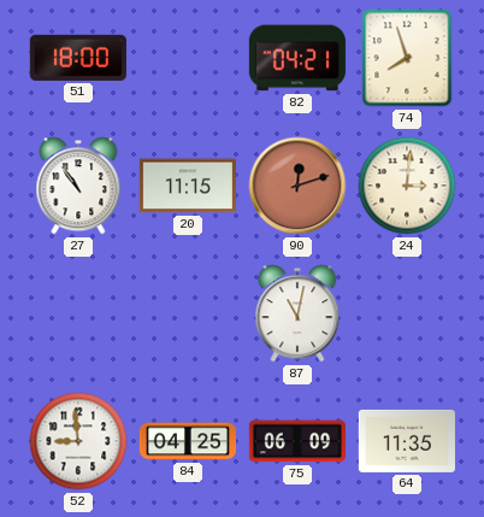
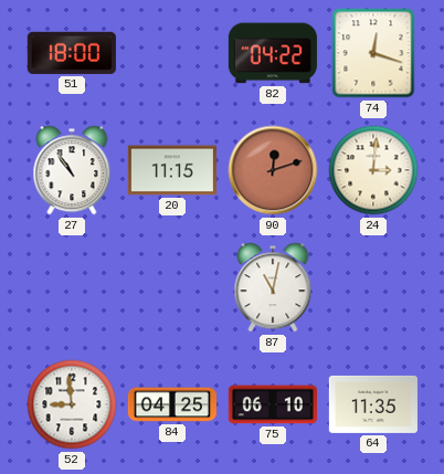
82: 04:21 -> 04:22
74: 7:57 -> 12:18
75: 06:09 -> 06:10
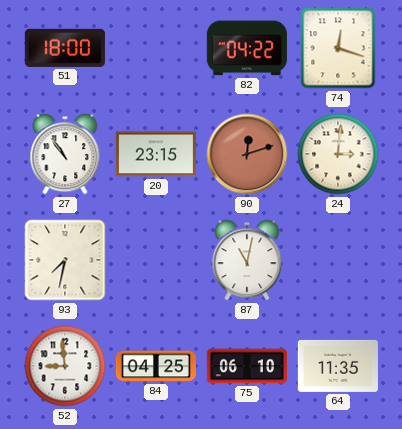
20: 11:15 -> 23:15
93: none -> 7:32
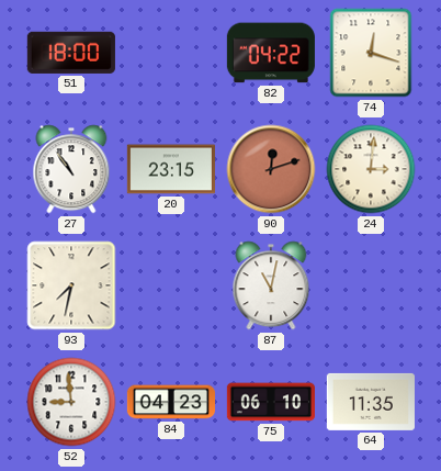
84: 04:25 -> 04:23
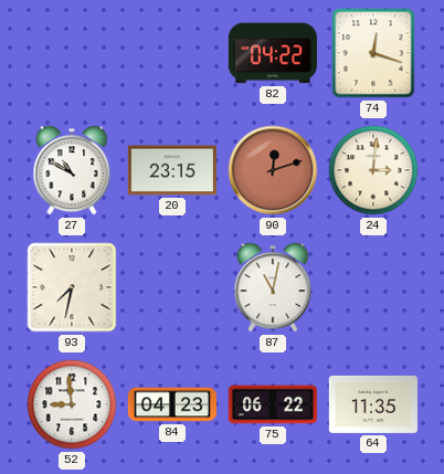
51: 18:00 -> none
27: 10:54 -> 10:50
75: 06:10 -> 06:22
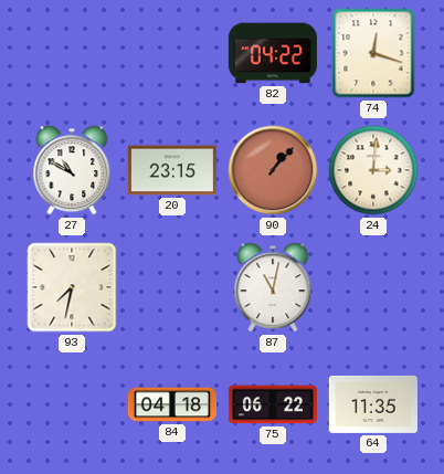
90: 12:12 -> 1:07
52: 8:59 -> none
84: 04:23 -> 04:18
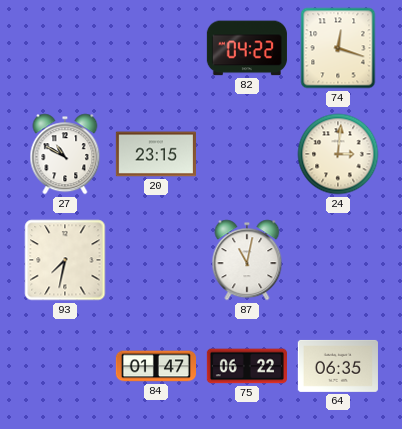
90: 1:07 -> none
84: 04:18 -> 01:47
64: 11:35 -> 06:35
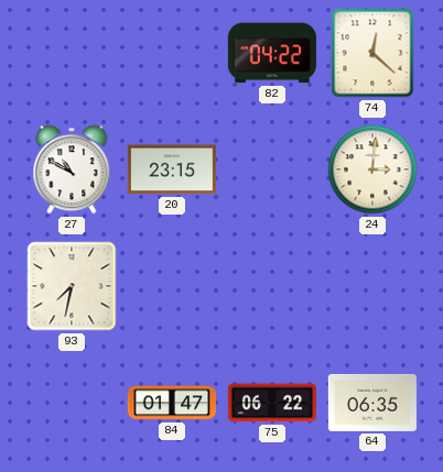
74: 12:18 -> 12:22
87: 11:02 -> none
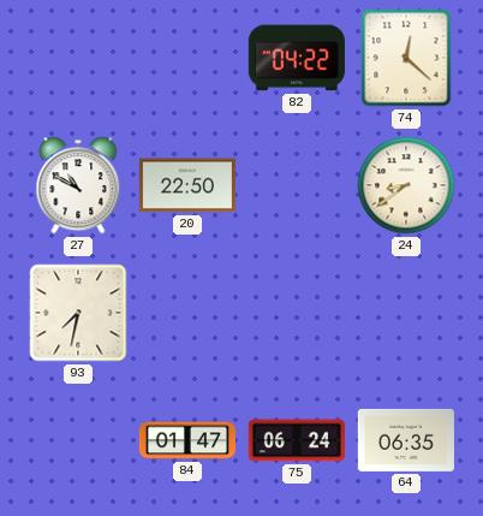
20: 23:15 -> 22:50
24: 3:01 -> 8:39
75: 06:22 -> 06:24
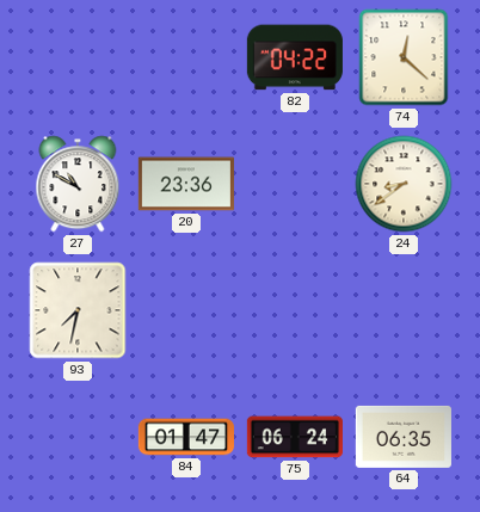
20: 22:50 -> 23:36
